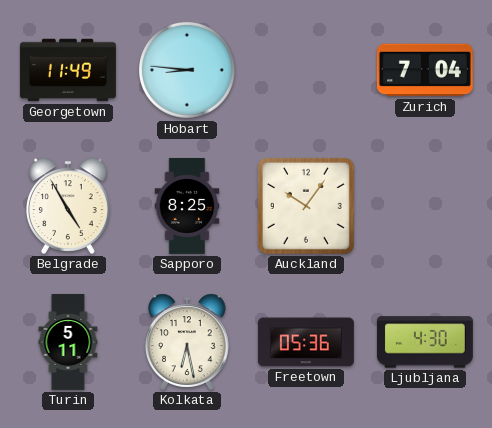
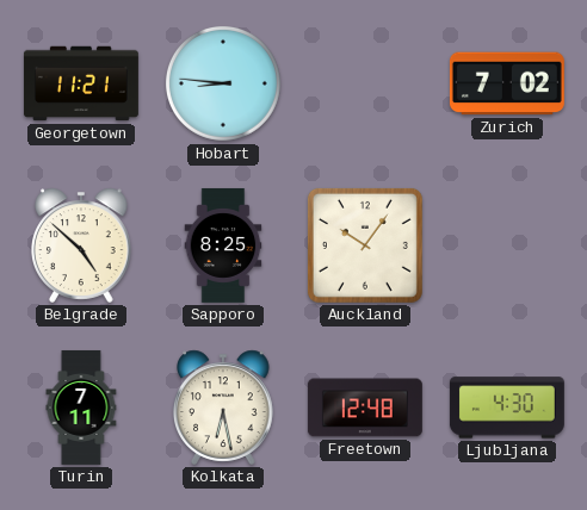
Georgetown: 11:49 -> 11:21
Zurich: 7:04 -> 7:02
Belgrade: 4:55 -> 4:52
Turin: 5:11 -> 7:11
Freetown: 05:36 -> 12:48
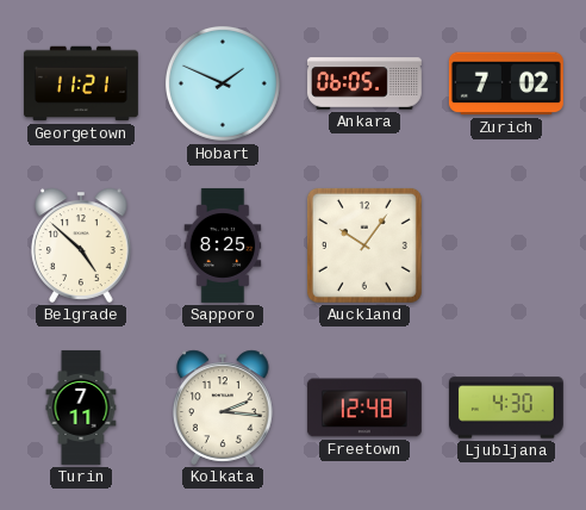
Hobart: 8:46 -> 1:49
Ankara: none -> 06:05
Kolkata: 6:28 -> 2:16
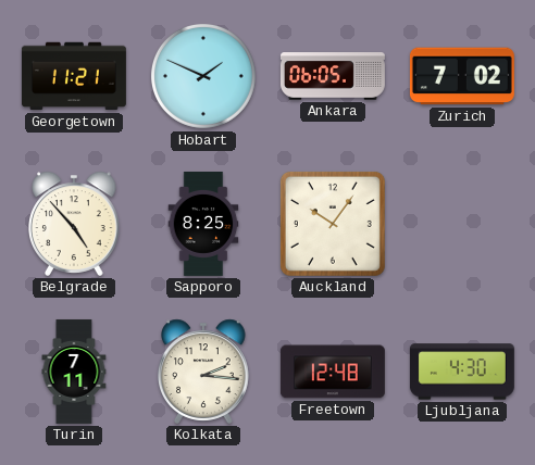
Belgrade: 4:52 -> 4:53
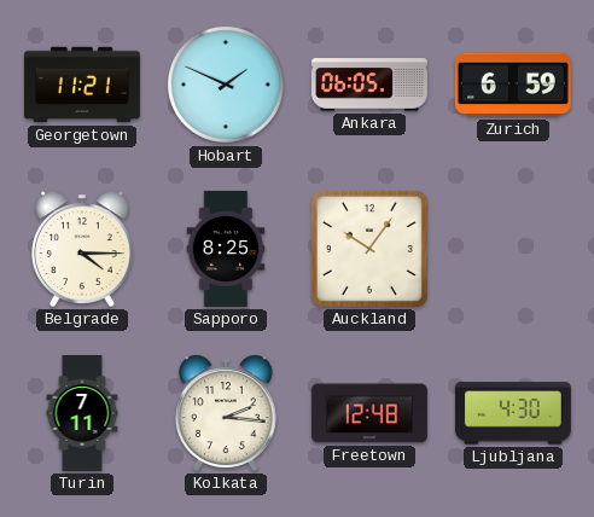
Zurich: 7:02 -> 6:59
Belgrade: 4:53 -> 4:15
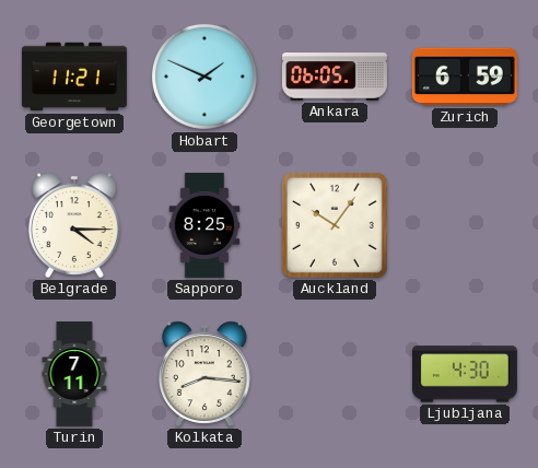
Kolkata: 2:16 -> 8:16
Freetown: 12:48 -> none
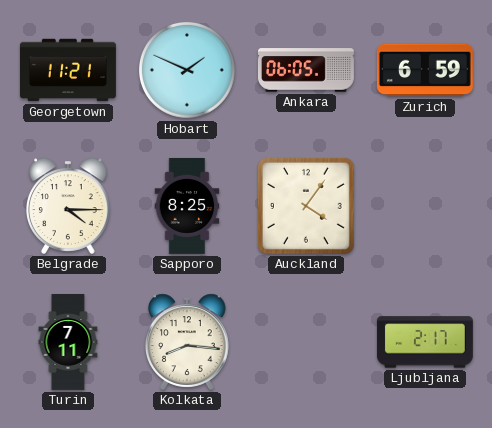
Auckland: 10:06 -> 4:06
Ljubljana: 4:30 -> 2:17
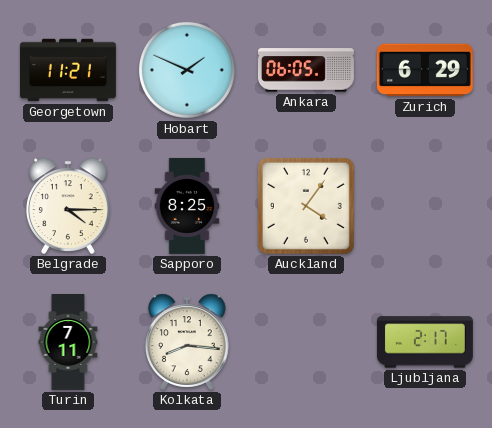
Zurich: 6:59 -> 6:29
